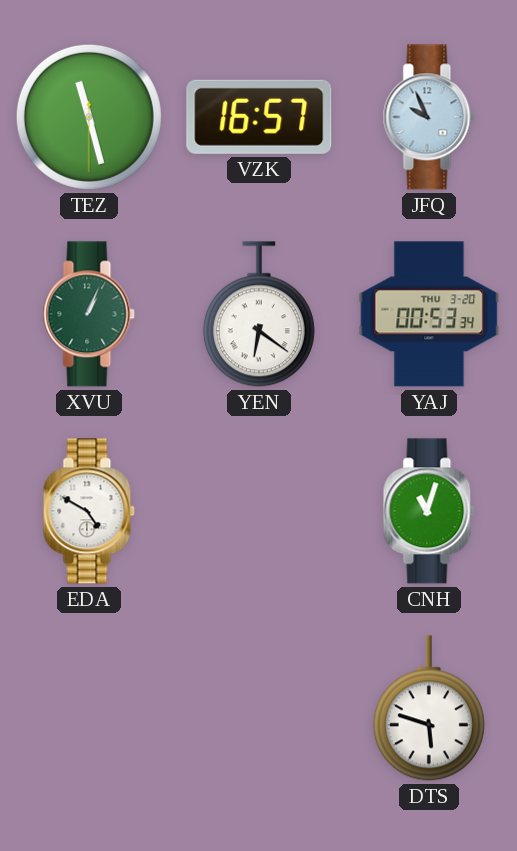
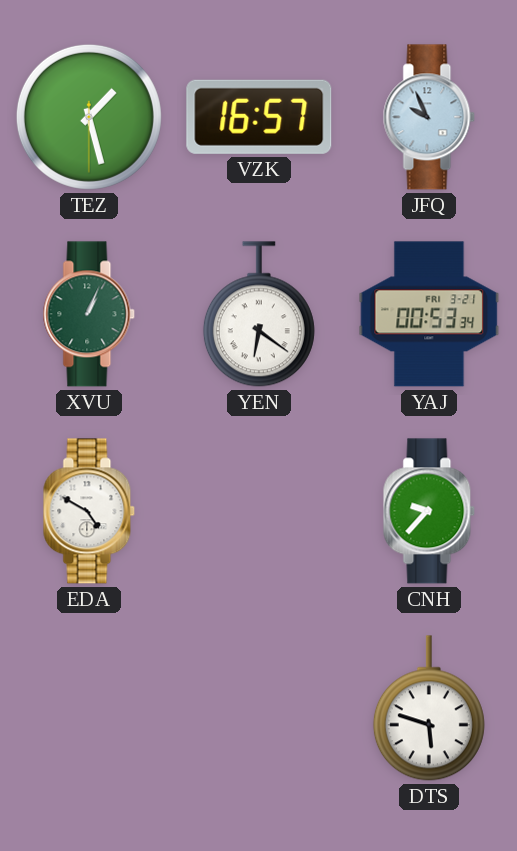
TEZ: 11:27 -> 1:27
YAJ date: THU 3-20 -> FRI 3-21
CNH: 11:03 -> 9:37
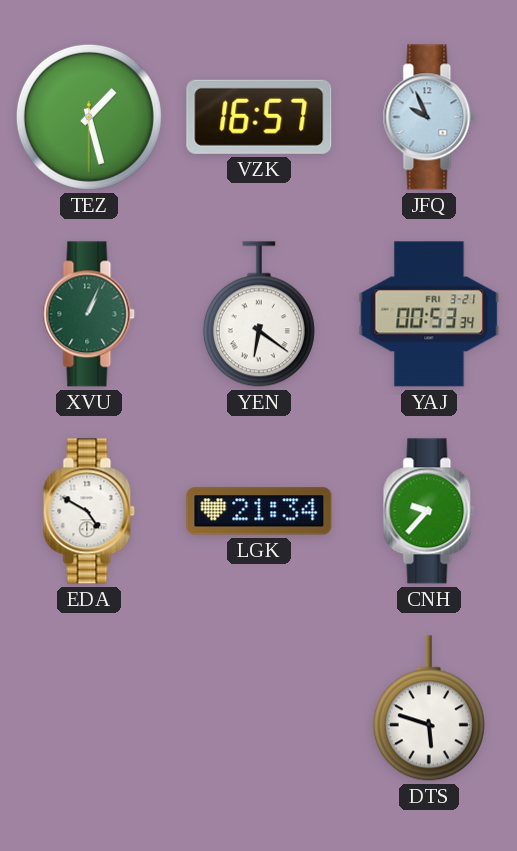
LGK: none -> 21:34
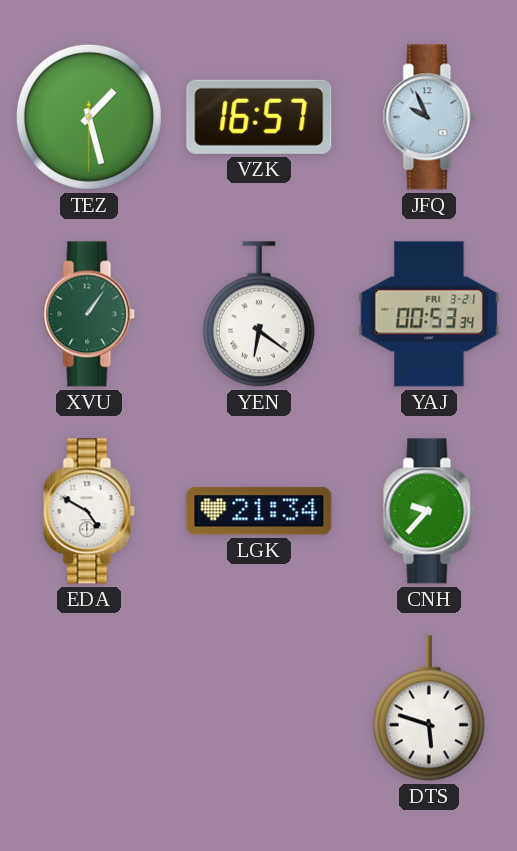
XVU: 1:04 -> 1:06
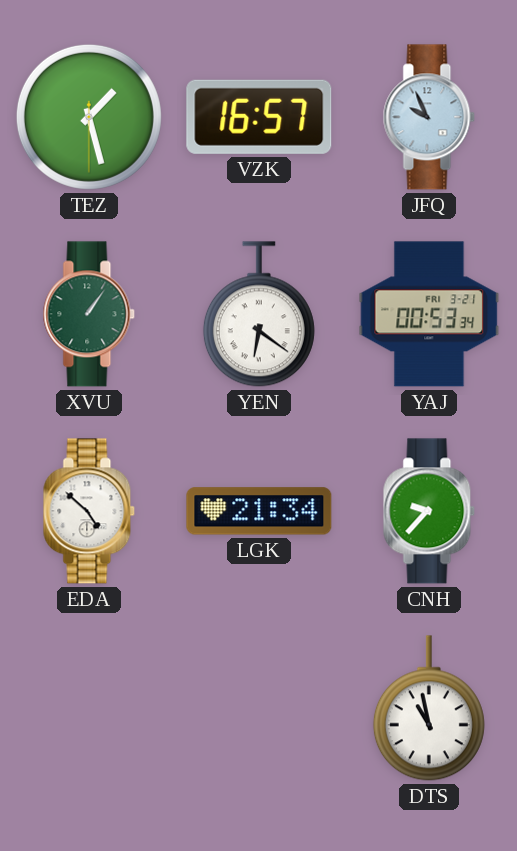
EDA: 4:50 -> 4:52
DTS: 5:48 -> 10:58
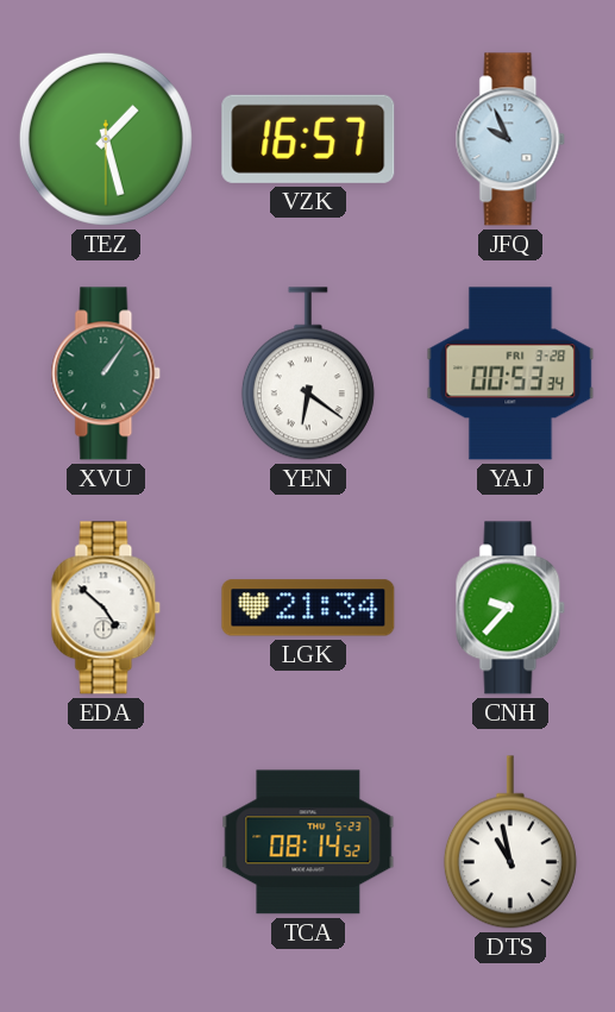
YAJ date: FRI 3-21 -> FRI 3-28
TCA: none -> 08:14
